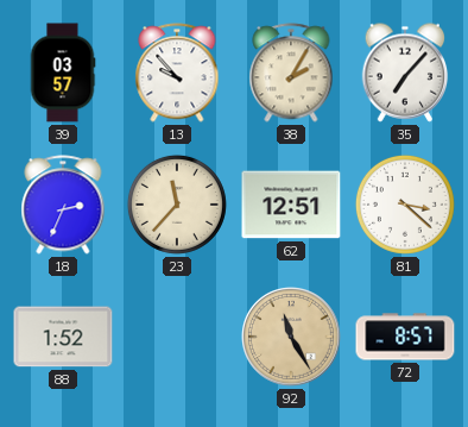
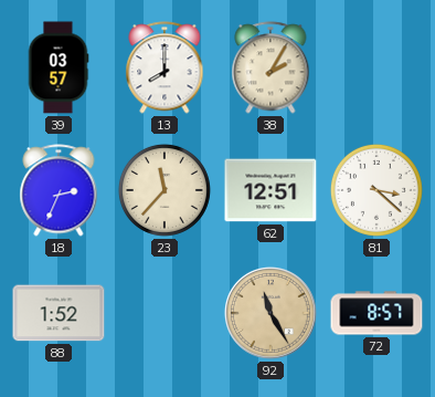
13: 9:53 -> 8:00
35: 7:07 -> none
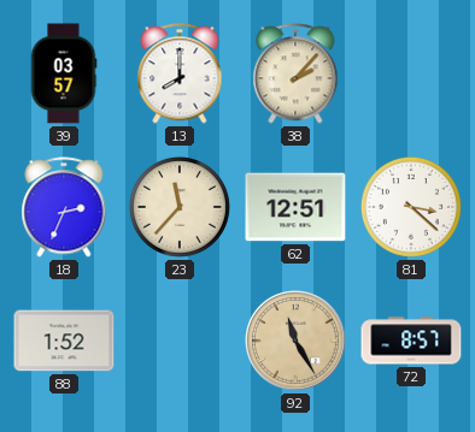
38: 2:05 -> 2:07
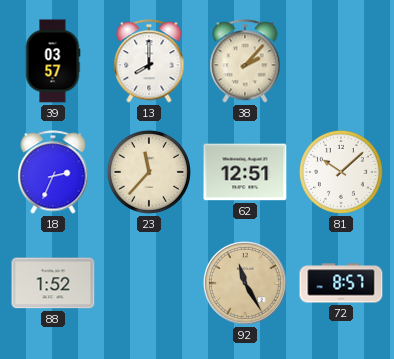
81: 3:22 -> 10:08
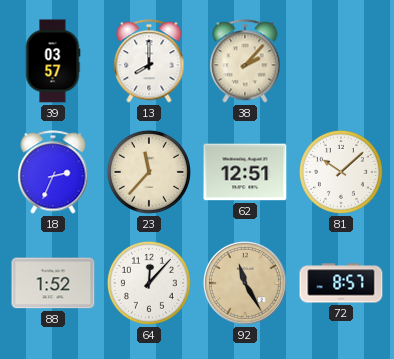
64: none -> 12:07
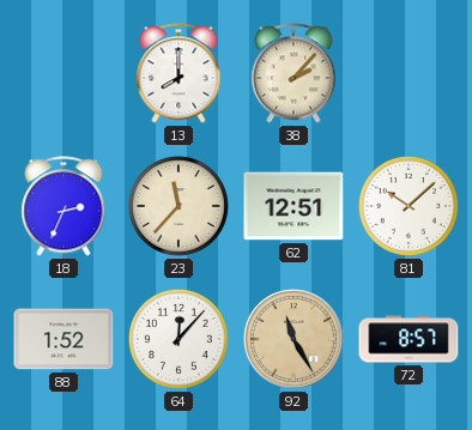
39: 03:57 -> none
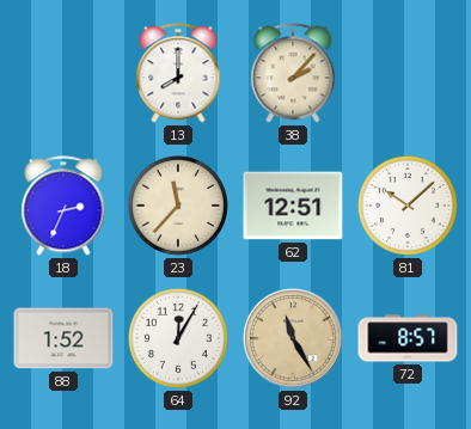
64: 12:07 -> 12:05
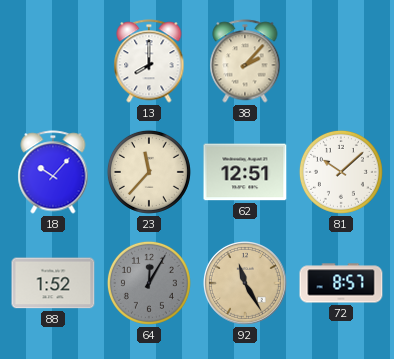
18: 2:34 -> 10:07
64 dial: white -> grey
